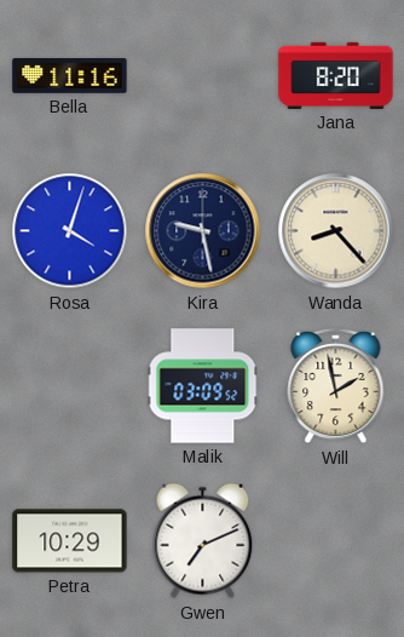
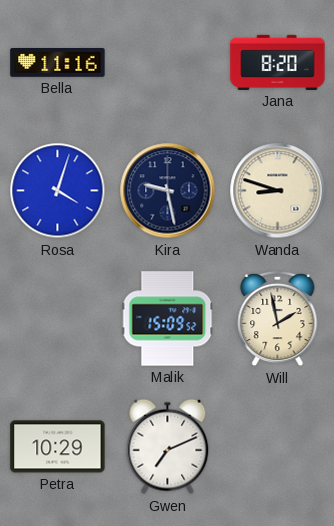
Wanda: 8:23 -> 8:48
Malik: 03:09 -> 15:09
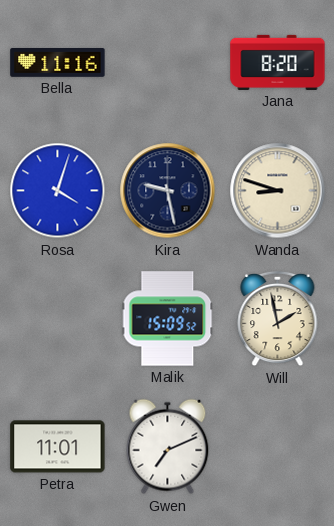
Petra: 10:29 -> 11:01
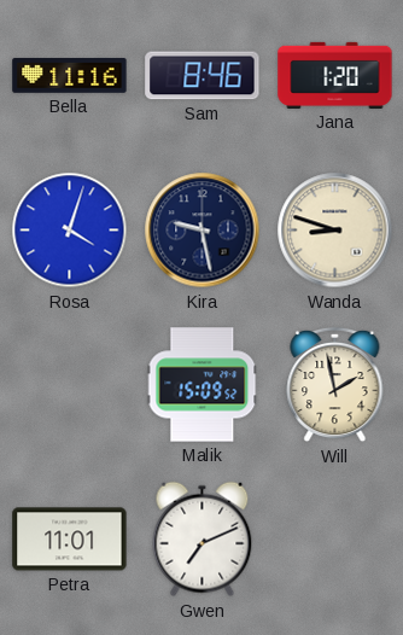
Sam: none -> 8:46
Jana: 8:20 -> 1:20
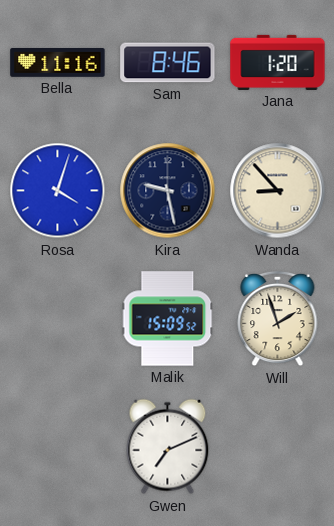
Wanda: 8:48 -> 8:53
Will: 1:58 -> 1:57
Petra: 11:01 -> none
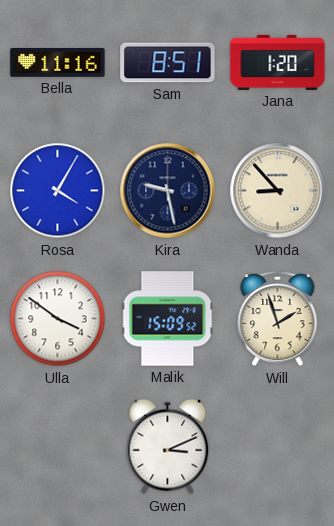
Sam: 8:46 -> 8:51
Rosa: 4:03 -> 4:05
Ulla: none -> 3:51
Gwen: 7:11 -> 3:11
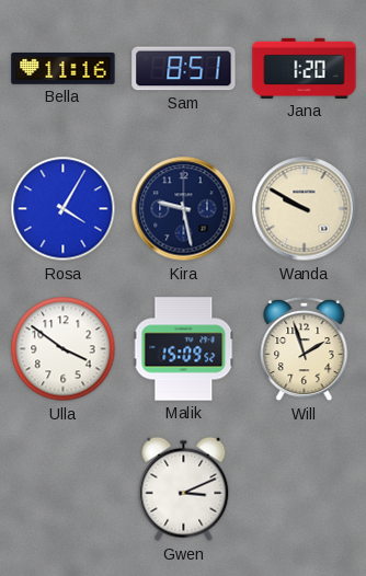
Wanda: 8:53 -> 9:50
